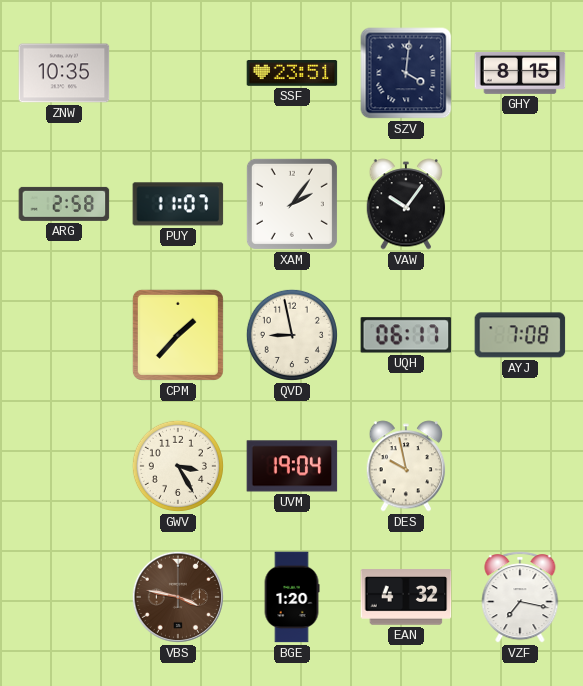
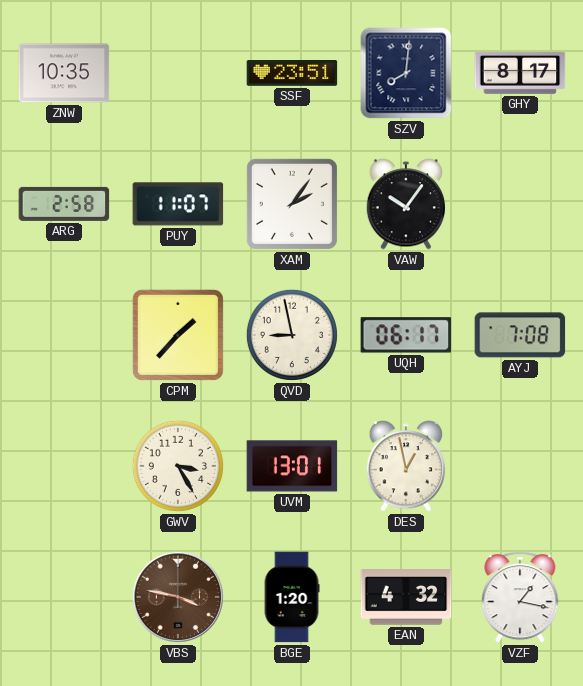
SZV: 4:01 -> 8:01
GHY: 8:15 -> 8:17
UVM: 19:04 -> 13:01
DES: 9:58 -> 12:58
VZF: 7:17 -> 1:17
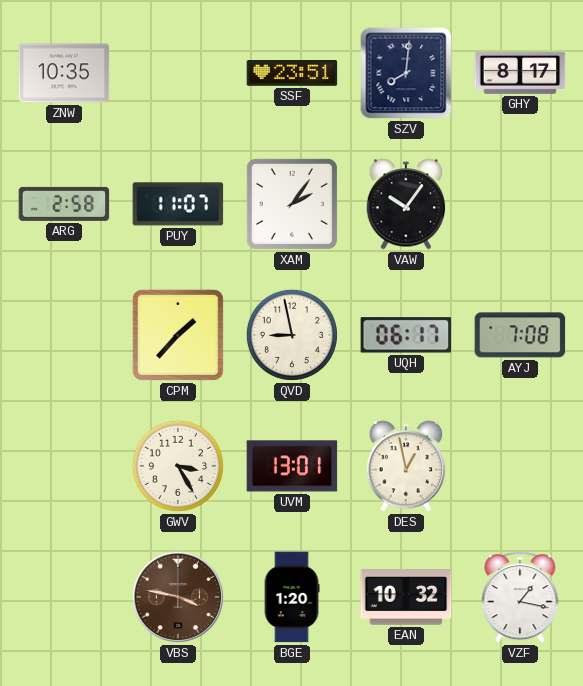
EAN: 4:32 -> 10:32
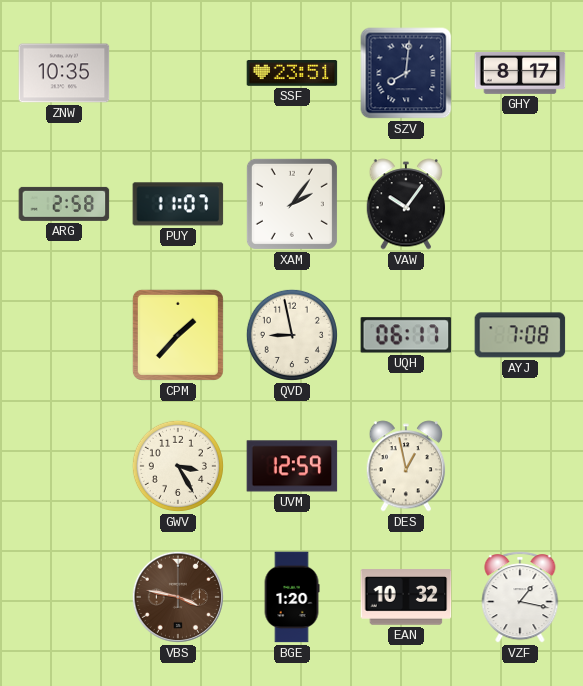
UVM: 13:01 -> 12:59
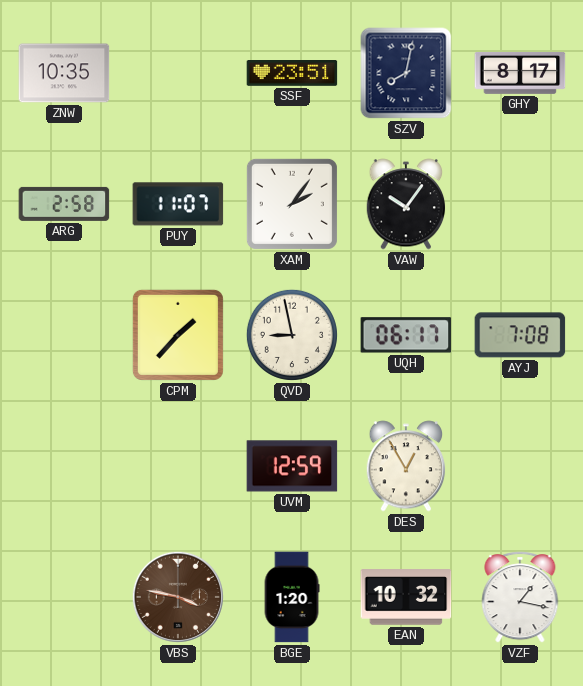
SZV: 8:01 -> 8:02
GWV: 3:25 -> none
DES: 12:58 -> 12:55
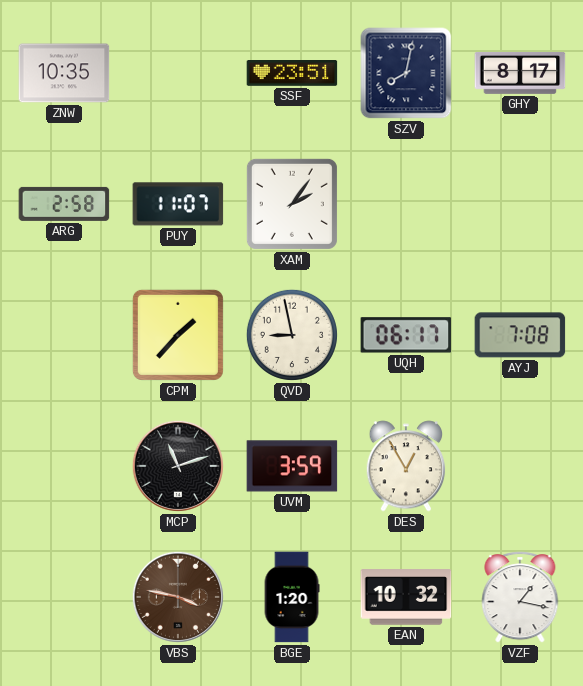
VAW: 10:06 -> none
MCP: none -> 11:12
UVM: 12:59 -> 3:59
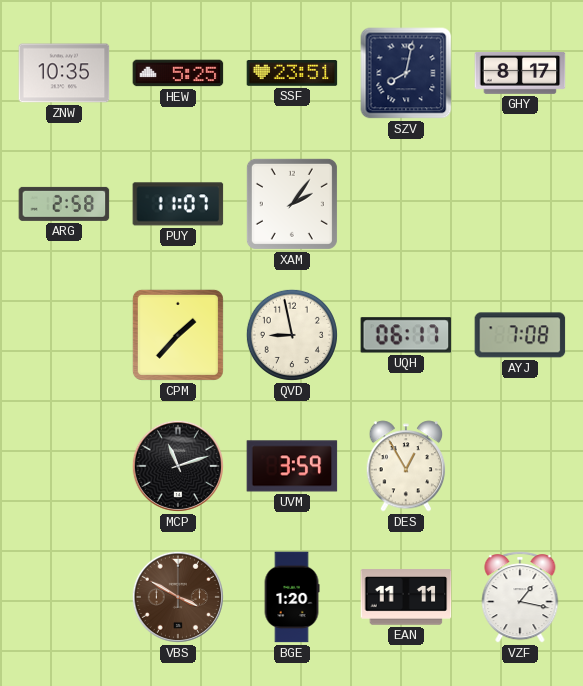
HEW: none -> 5:25
VBS: 3:47 -> 3:50
EAN: 10:32 -> 11:11
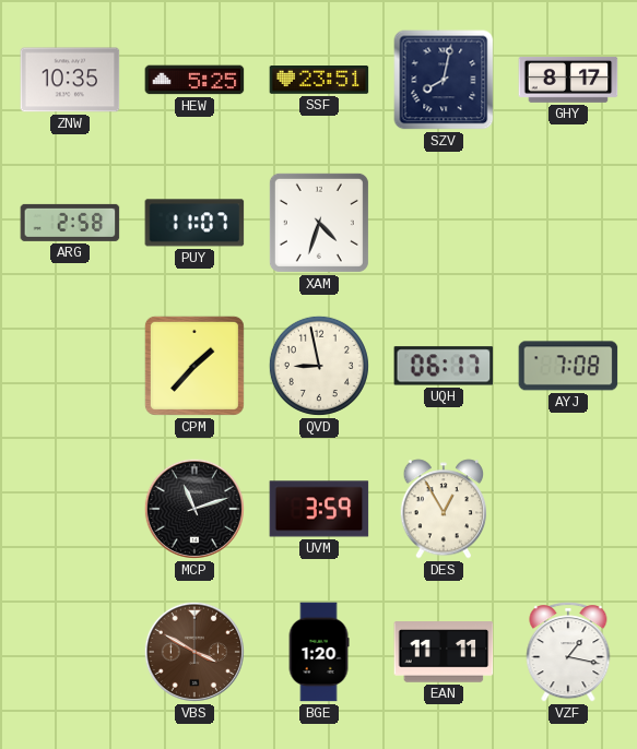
XAM: 2:06 -> 4:33
